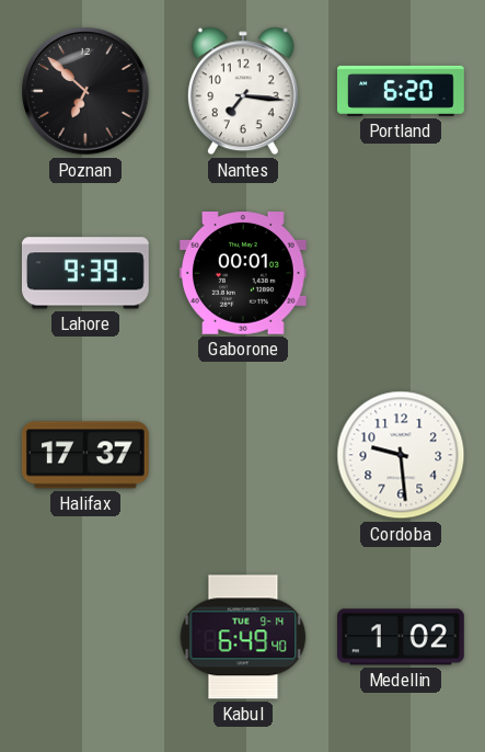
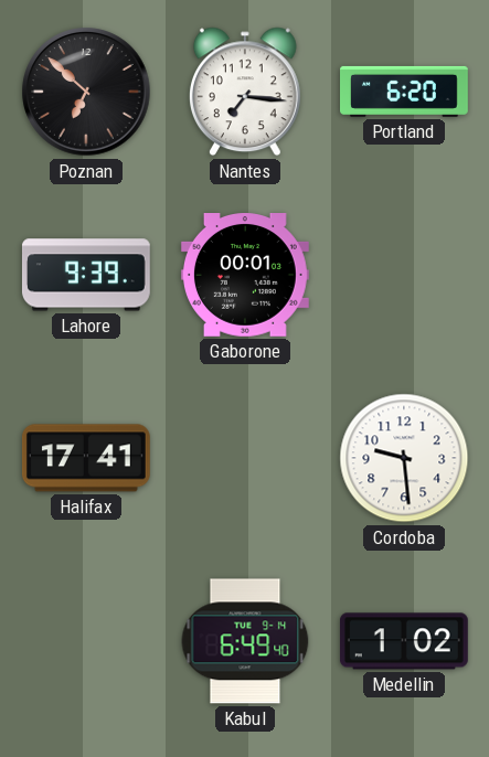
Halifax: 17:37 -> 17:41
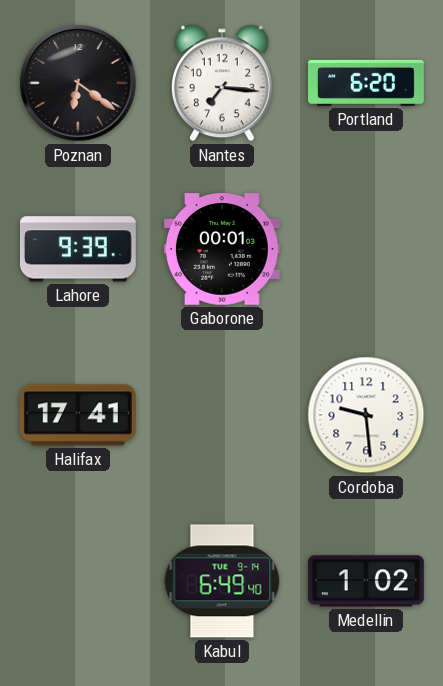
Poznan: 6:52 -> 6:21
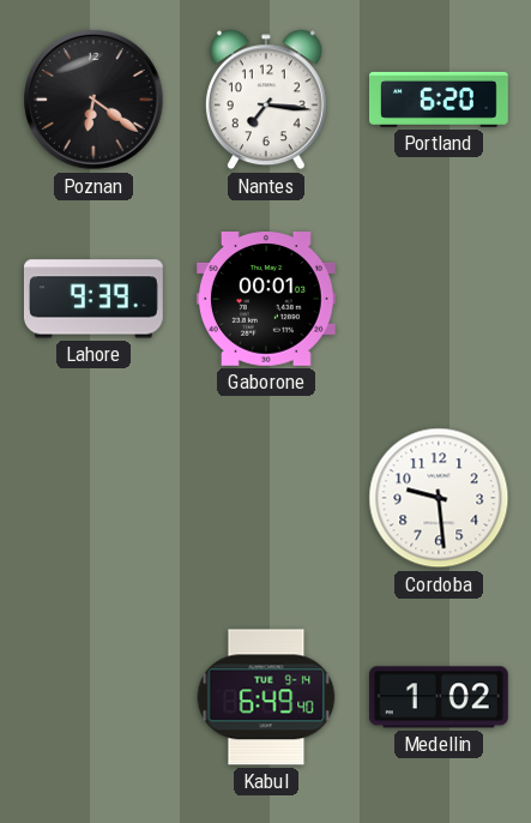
Halifax: 17:41 -> none
